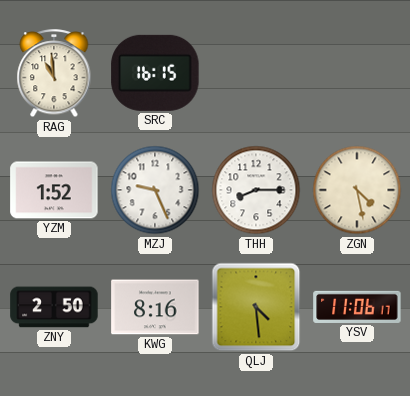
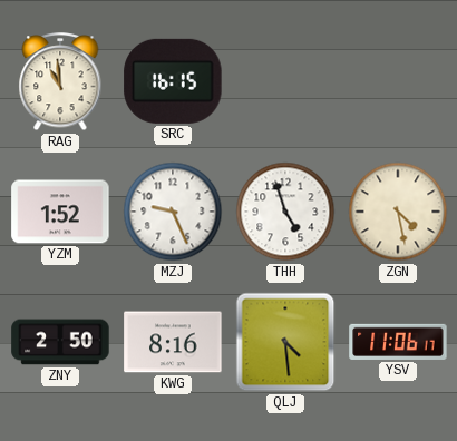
THH: 8:15 -> 4:57
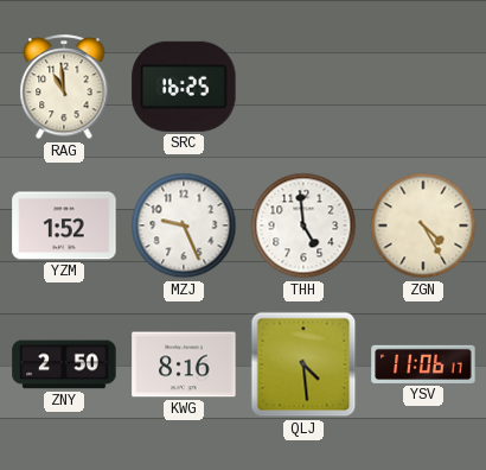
SRC: 16:15 -> 16:25
THH: 4:57 -> 4:59
ZGN: 4:28 -> 4:25
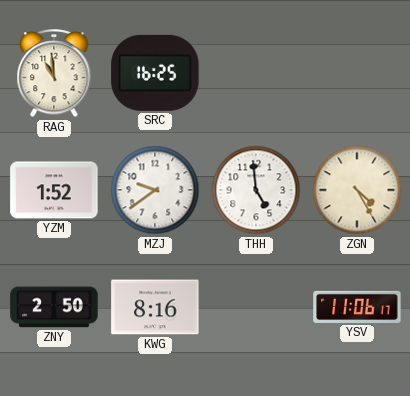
MZJ: 9:26 -> 9:39
QLJ: 4:29 -> none
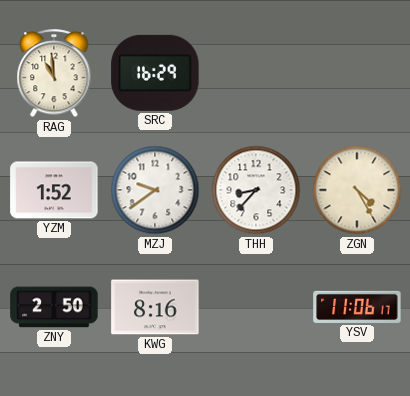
SRC: 16:25 -> 16:29
THH: 4:59 -> 8:37
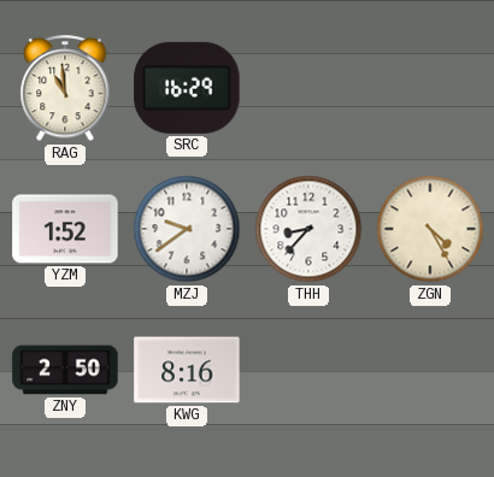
YSV: 11:06 -> none
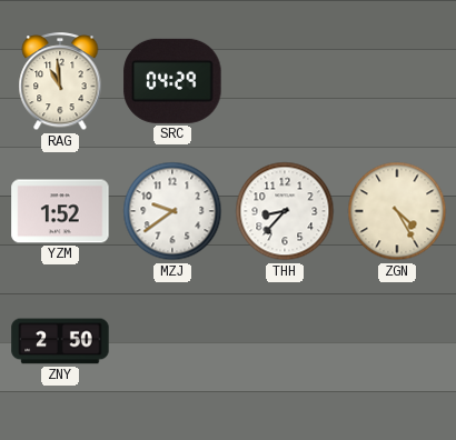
SRC: 16:29 -> 04:29
KWG: 8:16 -> none
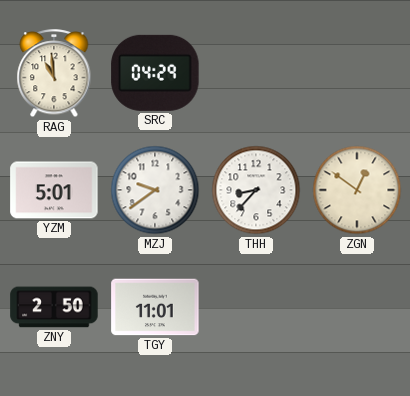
YZM: 1:52 -> 5:01
ZGN: 4:25 -> 12:51
TGY: none -> 11:01
